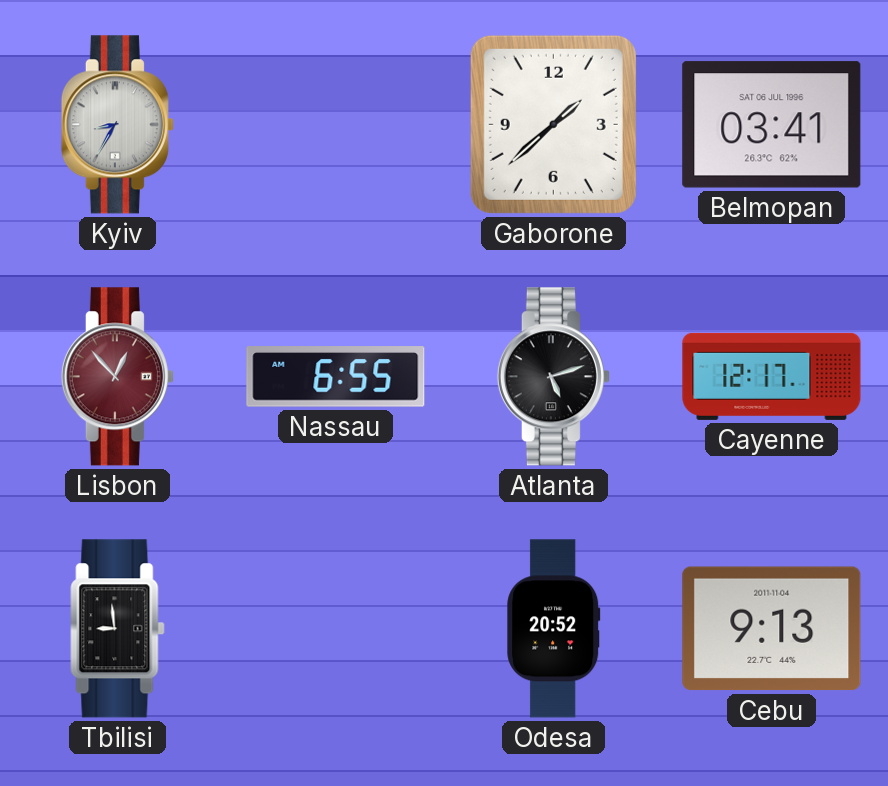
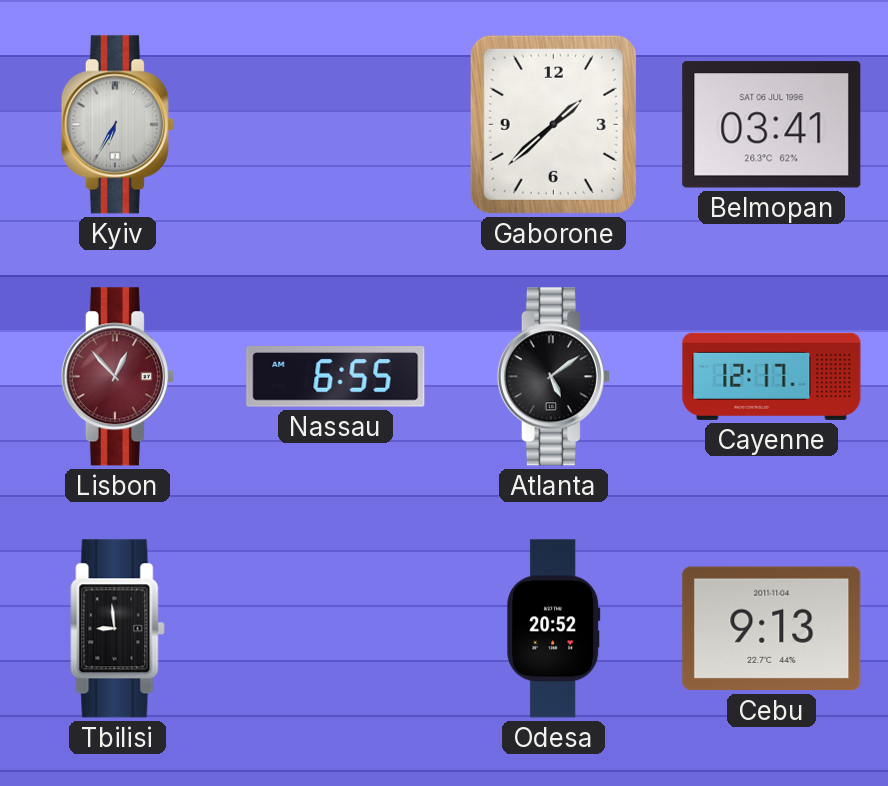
Kyiv: 8:35 -> 6:35
Atlanta: 5:12 -> 5:09
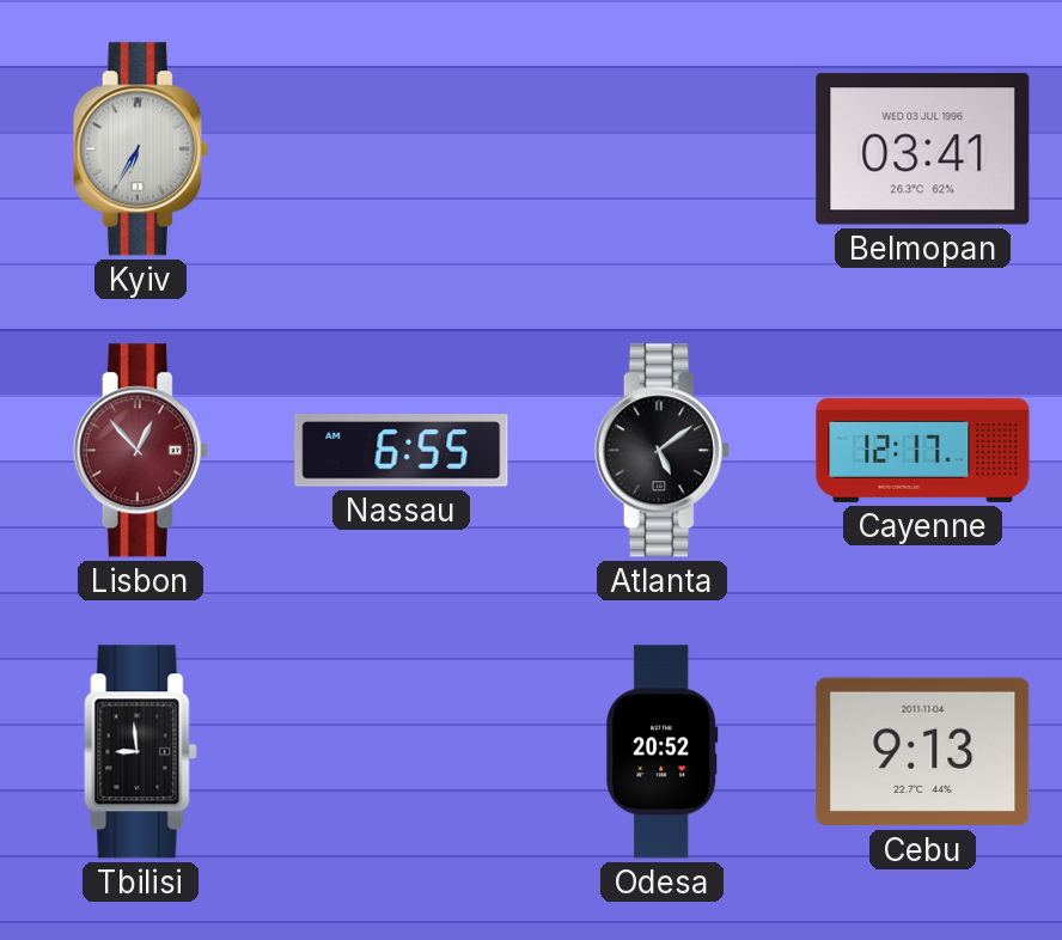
Gaborone: 1:38 -> none
Belmopan date: SAT 06 JUL 1996 -> WED 03 JUL 1996
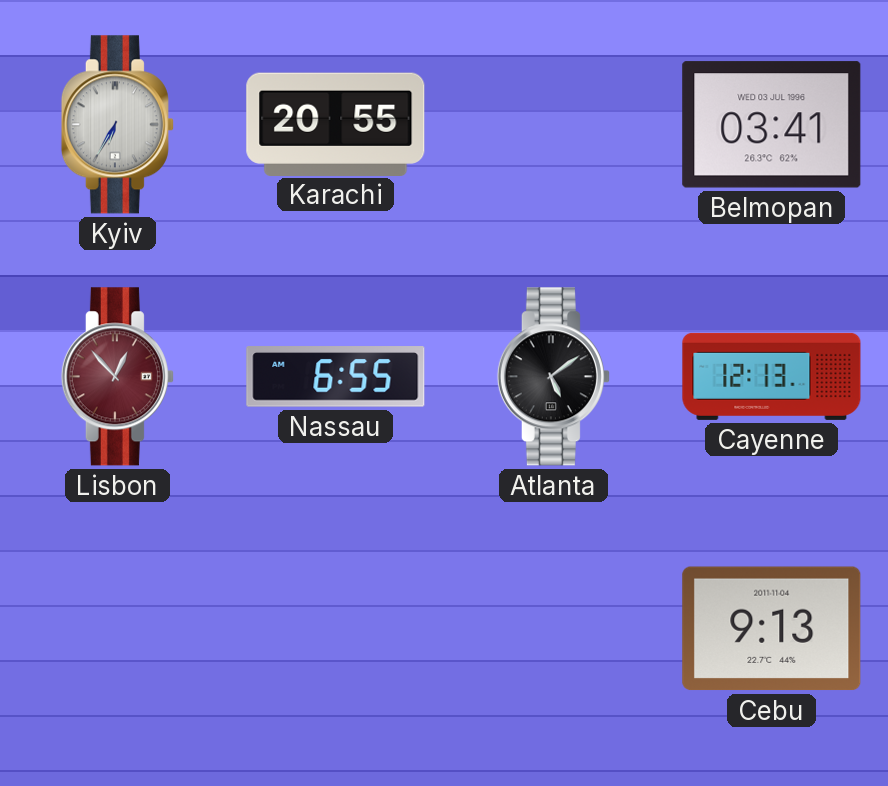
Karachi: none -> 20:55
Cayenne: 12:17 -> 12:13
Tbilisi: 8:59 -> none
Odesa: 20:52 -> none
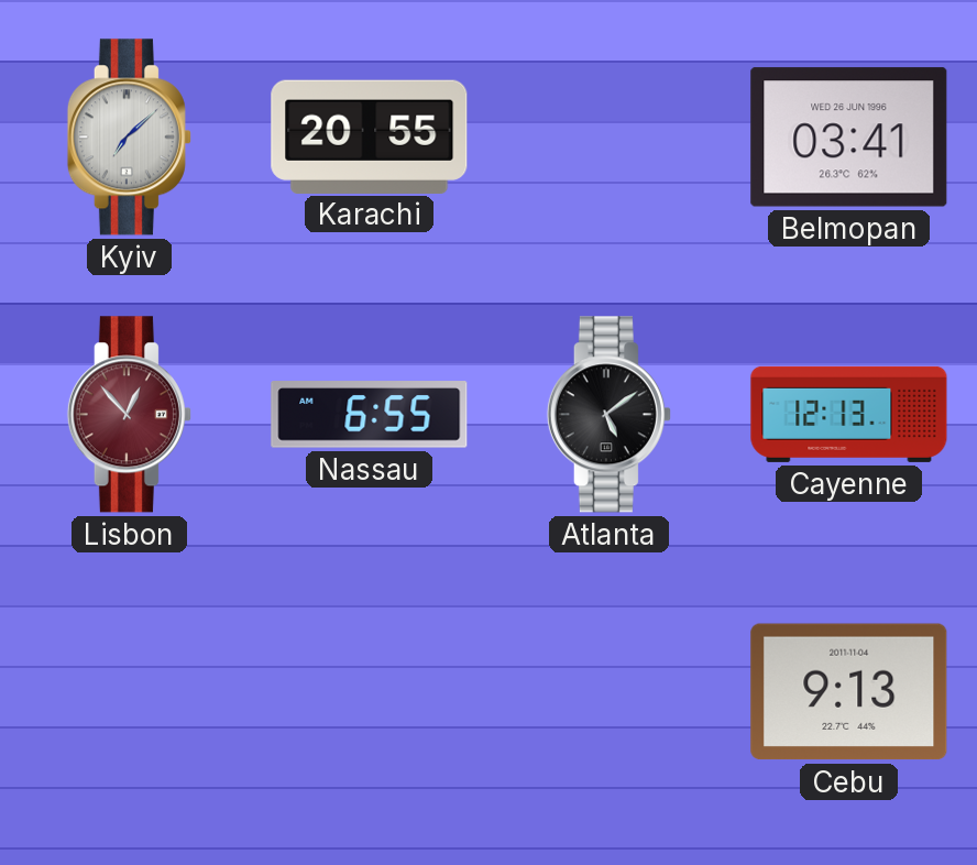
Kyiv: 6:35 -> 7:08
Belmopan date: WED 03 JUL 1996 -> WED 26 JUN 1996
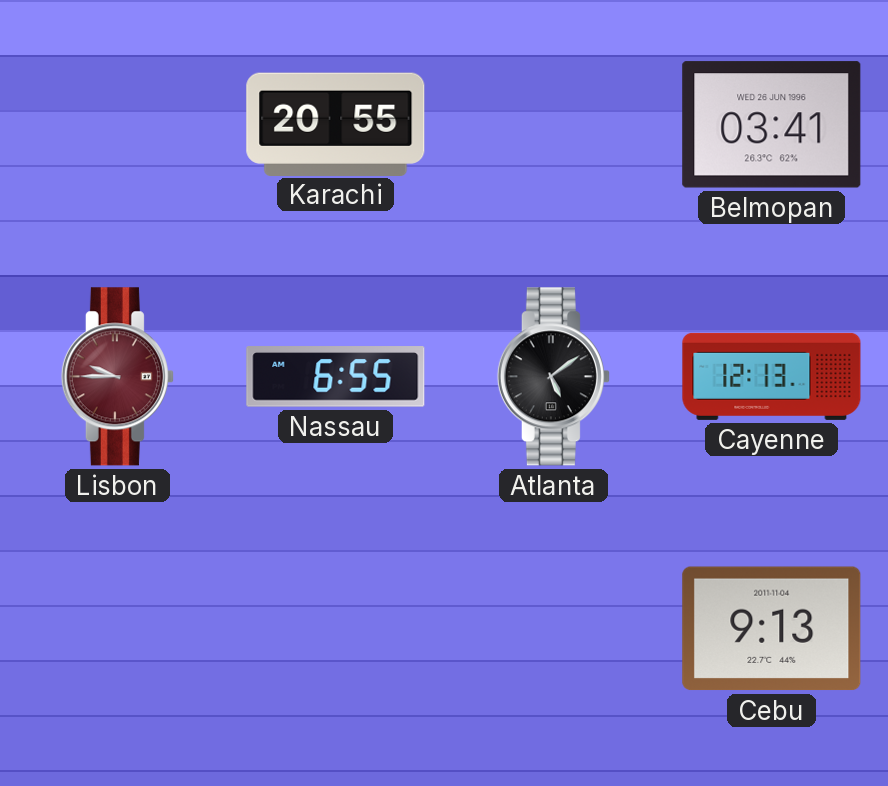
Kyiv: 7:08 -> none
Lisbon: 12:53 -> 9:45
